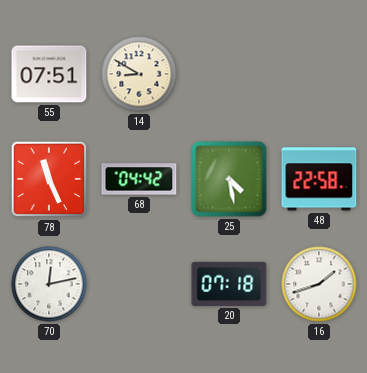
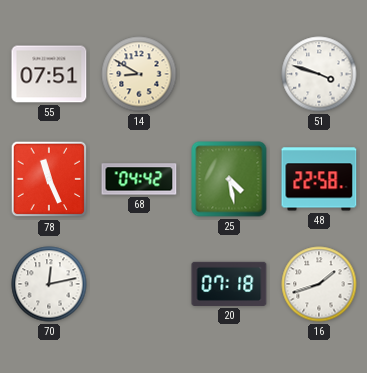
51: none -> 3:48
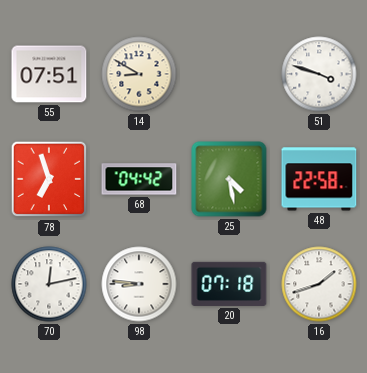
78: 11:26 -> 6:57
98: none -> 8:46
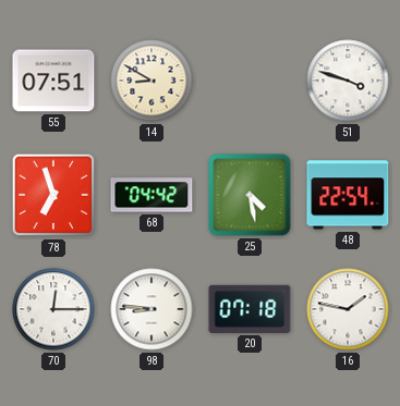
48: 22:58 -> 22:54
70: 12:13 -> 12:15
16: 1:42 -> 1:47
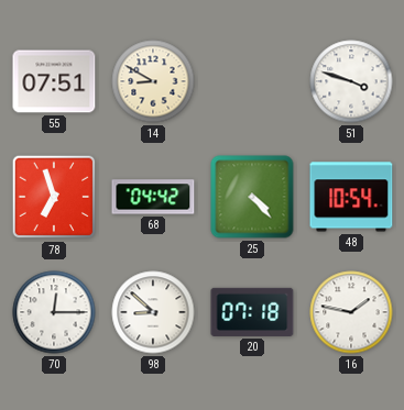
25: 4:28 -> 4:23
48: 22:54 -> 10:54
98: 8:46 -> 8:52
